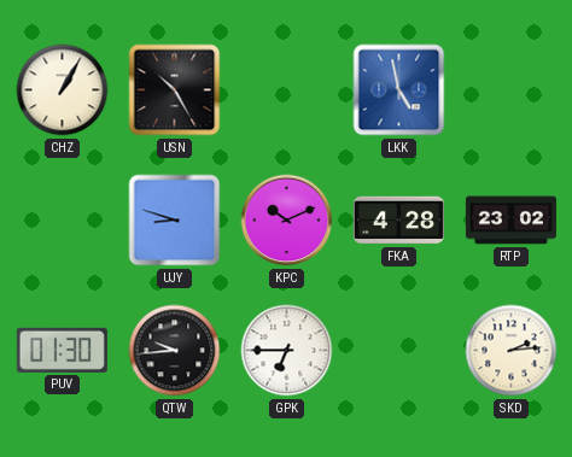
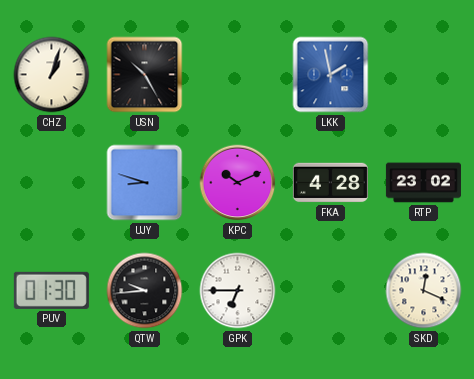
CHZ: 1:05 -> 1:03
LKK: 4:58 -> 1:58
SKD: 2:14 -> 12:19
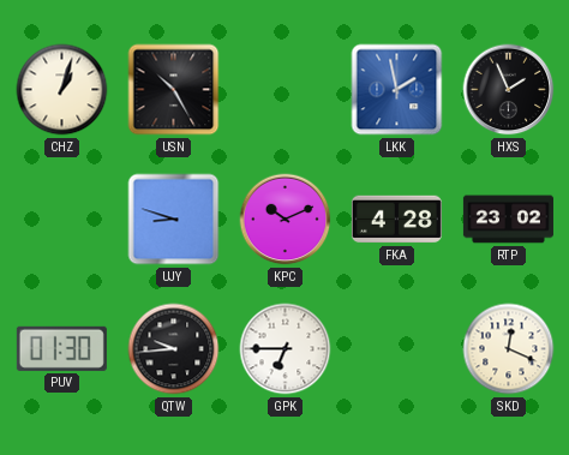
HXS: none -> 1:56
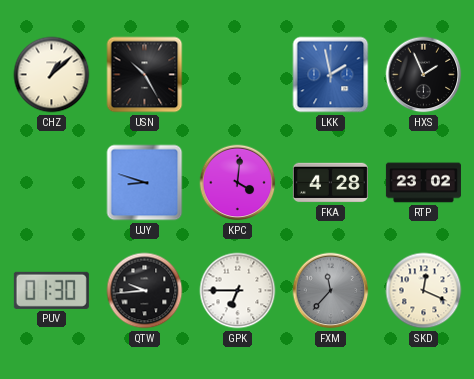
CHZ: 1:03 -> 1:08
KPC: 10:11 -> 4:01
FXM: none -> 11:37
